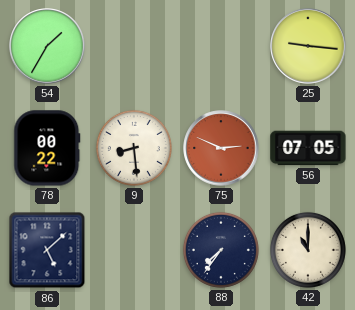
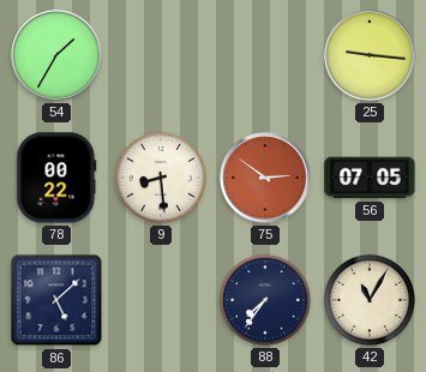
75: 2:49 -> 2:51
42: 11:00 -> 11:05
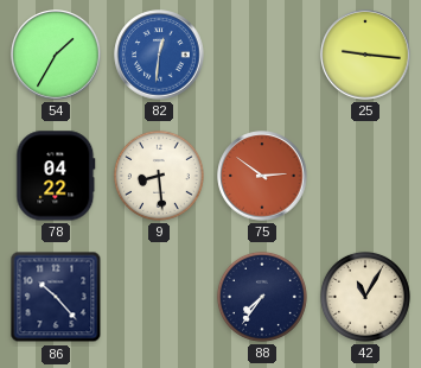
82: none -> 12:31
78: 00:22 -> 04:22
56: 07:05 -> none
86: 5:08 -> 10:23
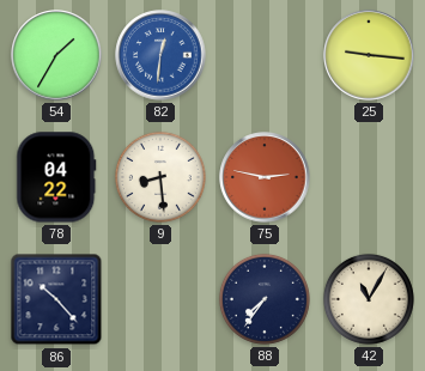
75: 2:51 -> 2:47
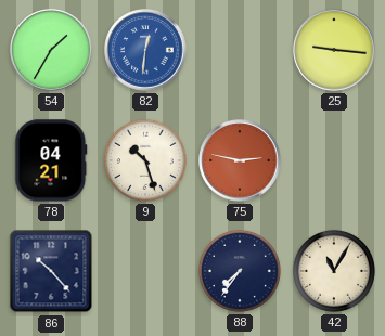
78: 04:22 -> 04:21
9: 8:29 -> 10:27
